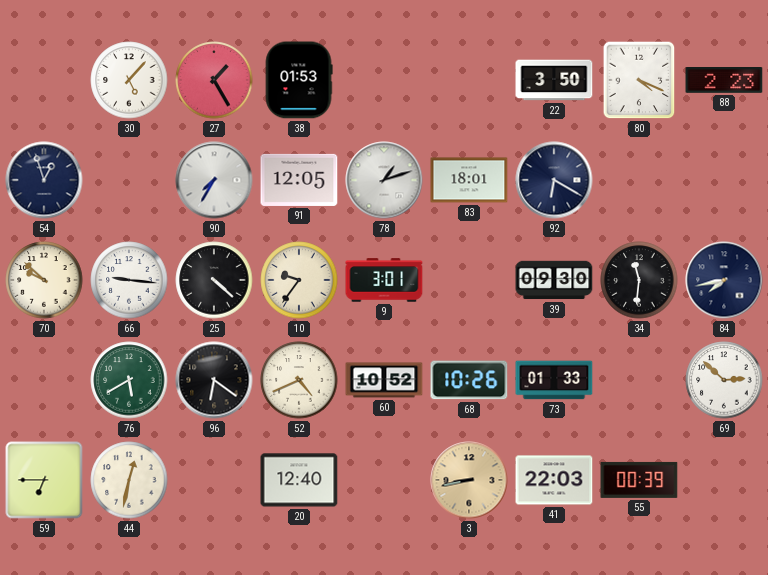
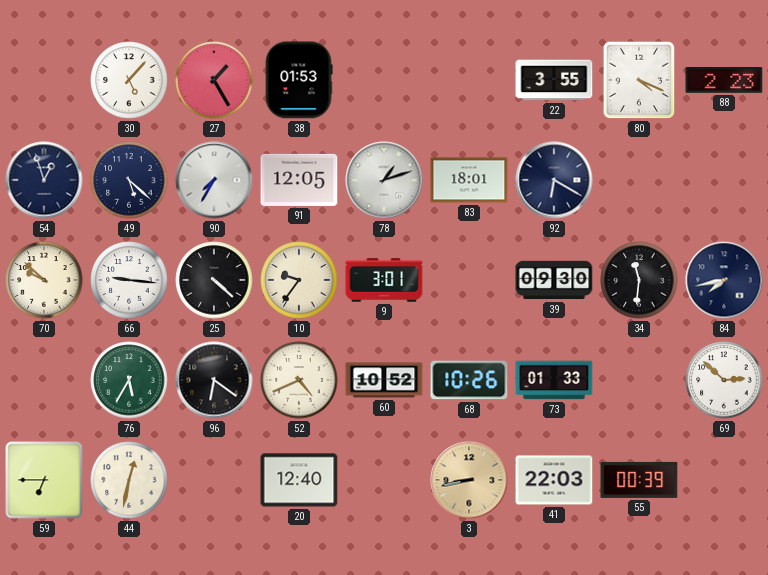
22: 3:50 -> 3:55
49: none -> 5:22
76: 5:40 -> 5:35
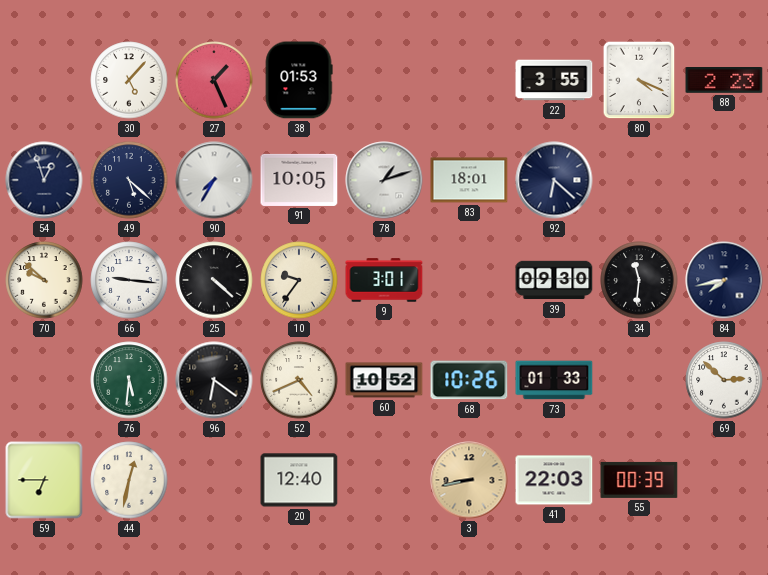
27: 1:25 -> 1:26
91: 12:05 -> 10:05
92: 6:20 -> 6:22
76: 5:35 -> 5:31
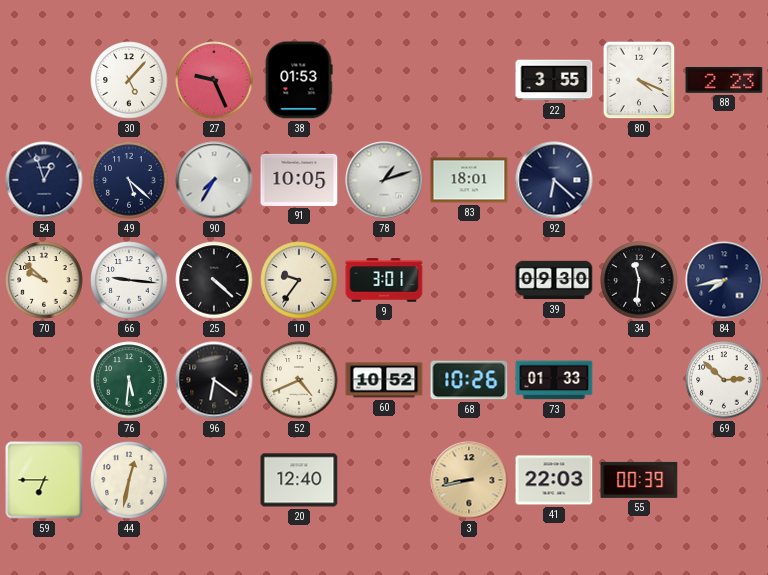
27: 1:26 -> 9:26
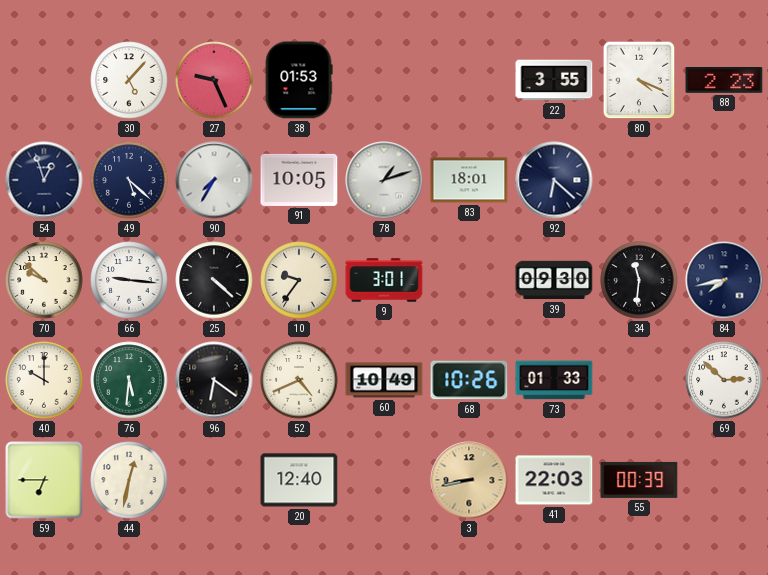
40: none -> 10:00
60: 10:52 -> 10:49
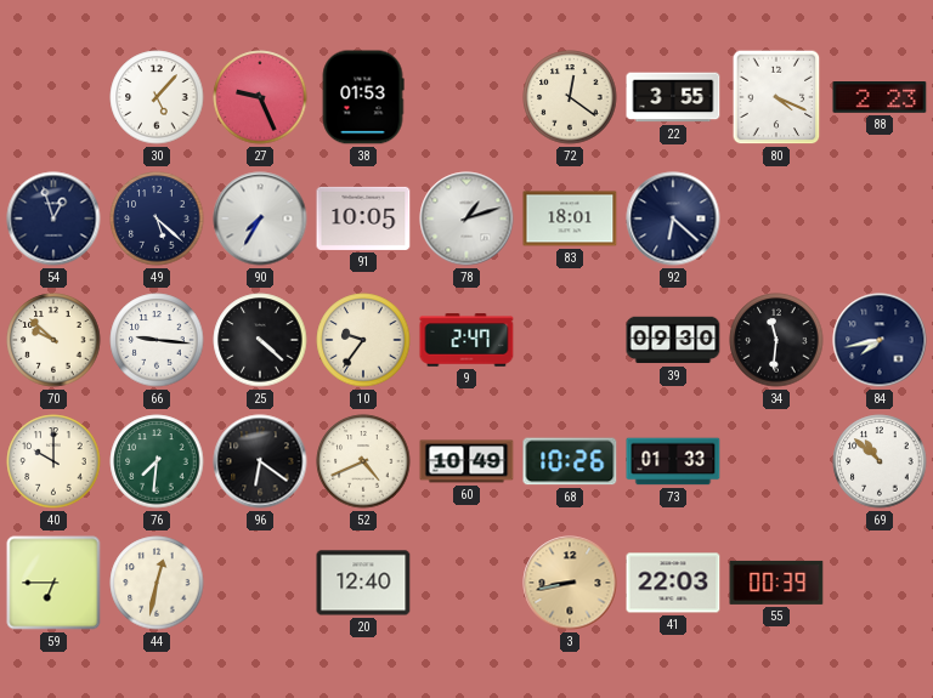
72: none -> 12:21
9: 3:01 -> 2:47
76: 5:31 -> 7:31
69: 2:52 -> 10:52
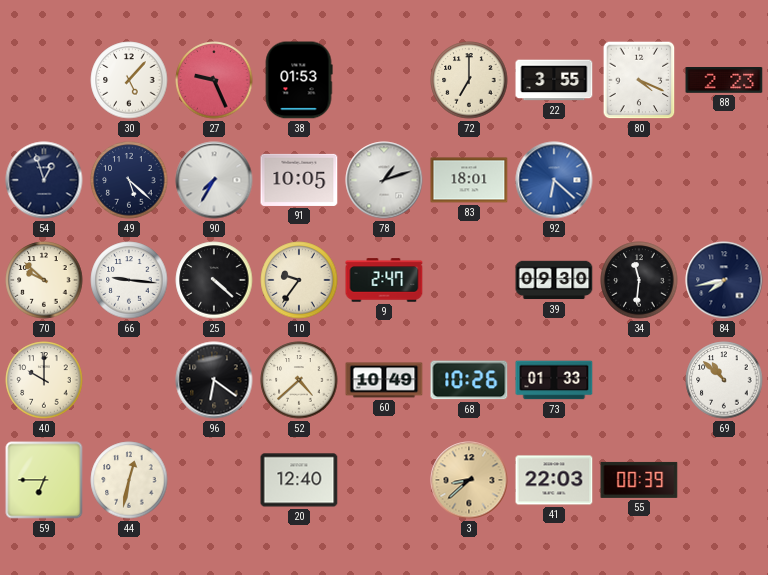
72: 12:21 -> 7:00
92 dial: navy -> blue
76: 7:31 -> none
52: 4:41 -> 4:38
3: 8:43 -> 8:38
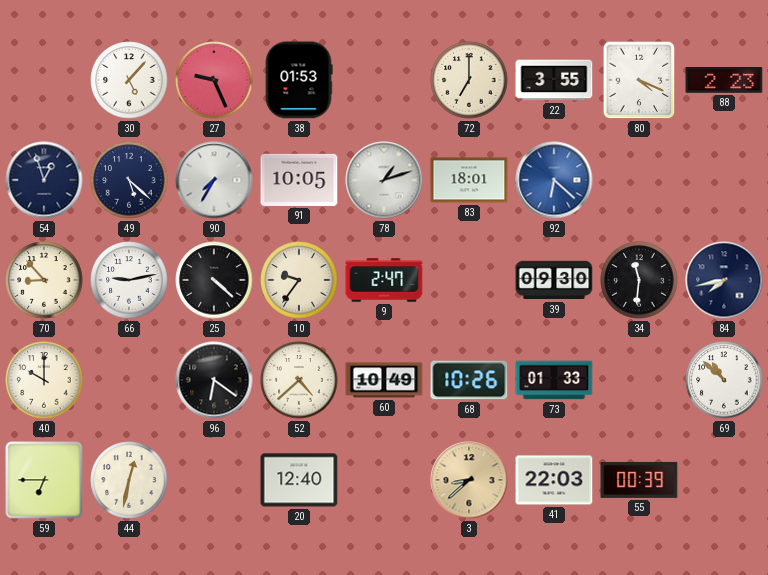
70: 9:52 -> 8:53
66: 9:16 -> 9:13
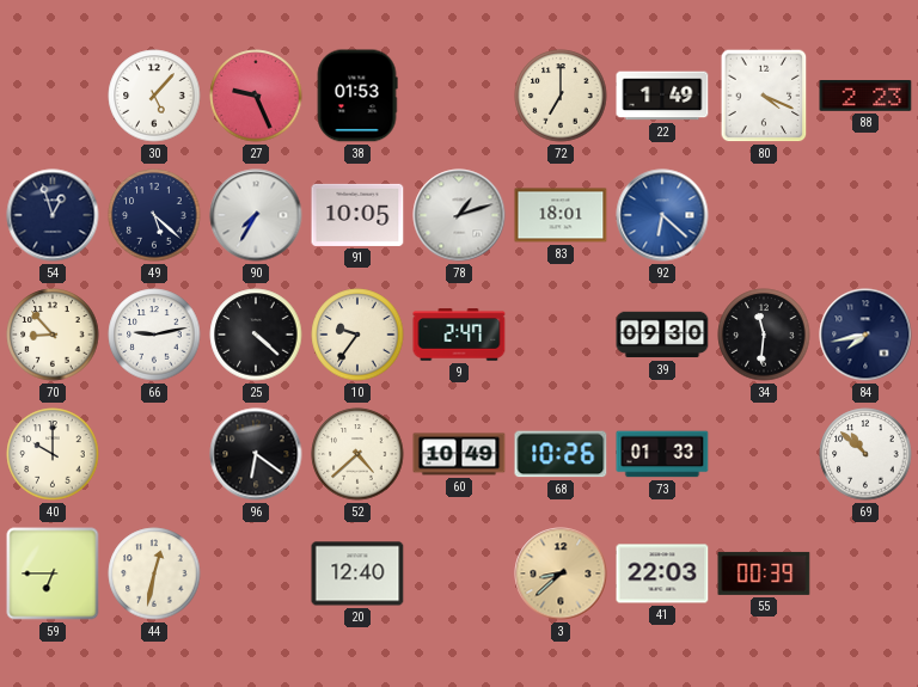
22: 3:55 -> 1:49
